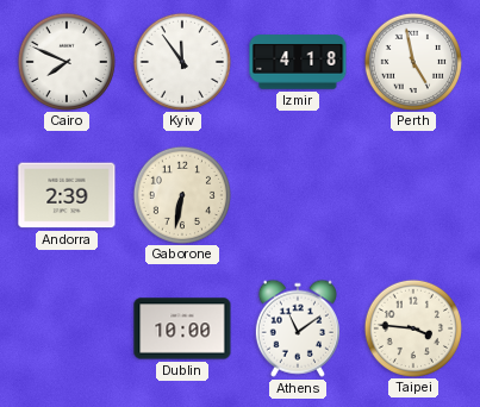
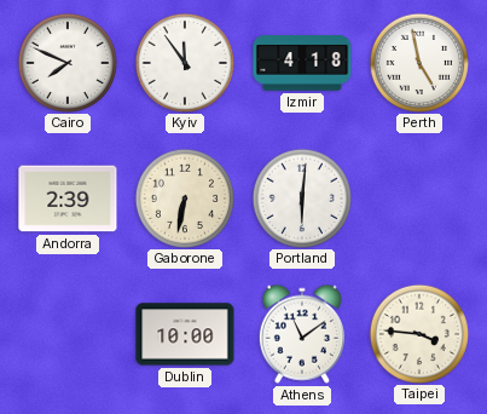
Portland: none -> 6:01
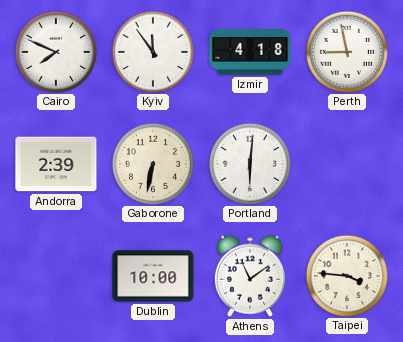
Perth: 4:58 -> 8:58
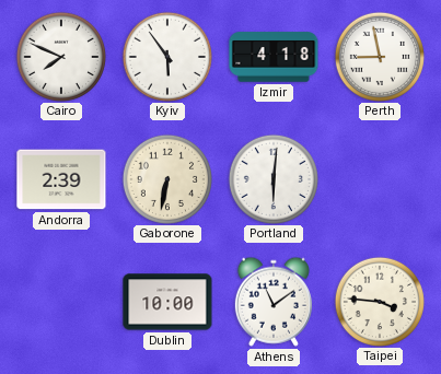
Kyiv: 11:54 -> 5:54
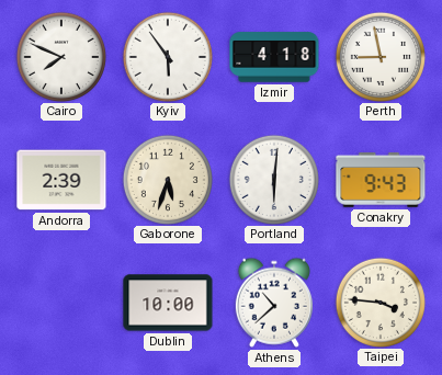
Gaborone: 6:32 -> 5:33
Conakry: none -> 9:43
Athens: 11:09 -> 10:38
